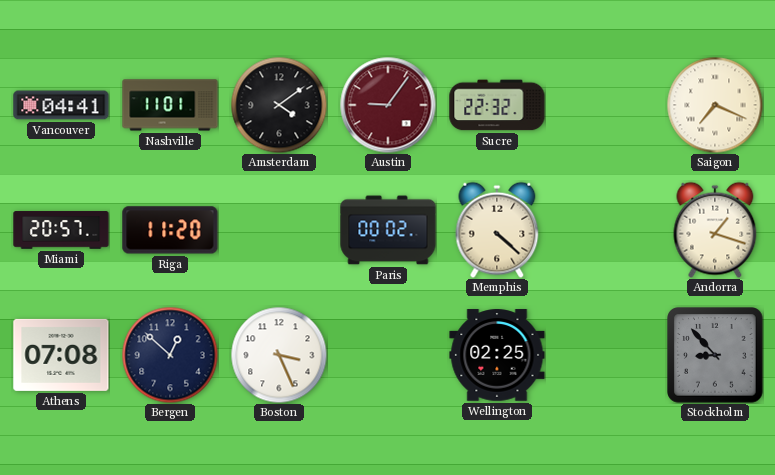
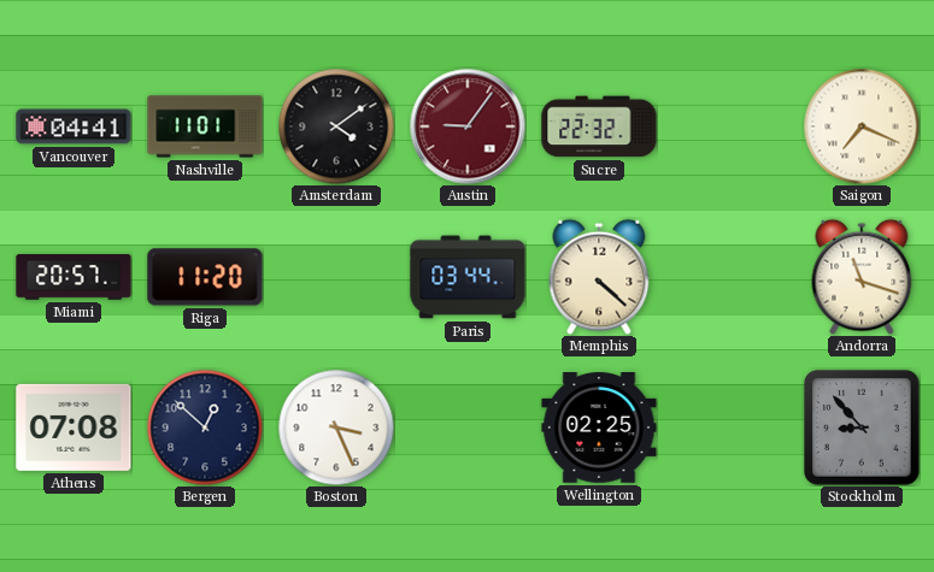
Paris: 00:02 -> 03:44
Andorra: 1:18 -> 11:18
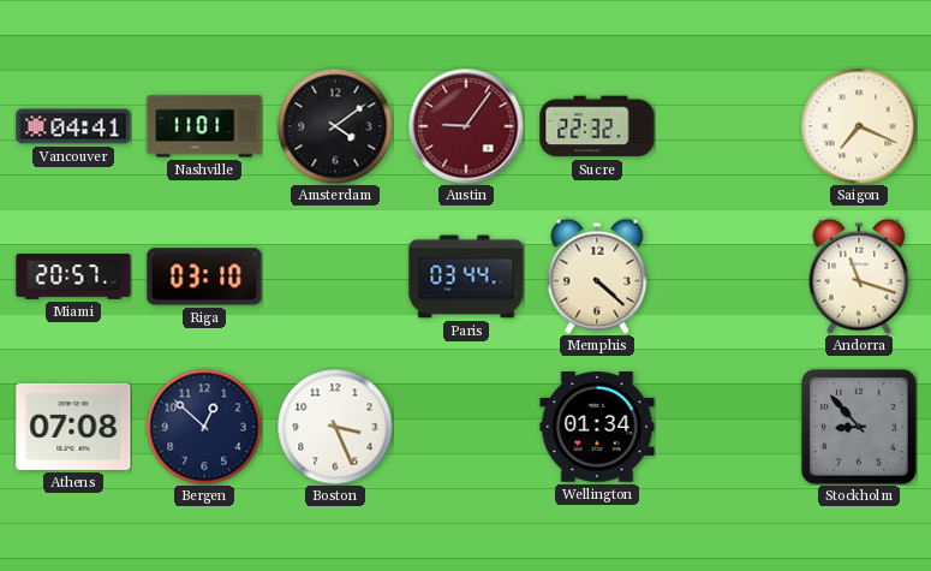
Riga: 11:20 -> 03:10
Wellington: 02:25 -> 01:34
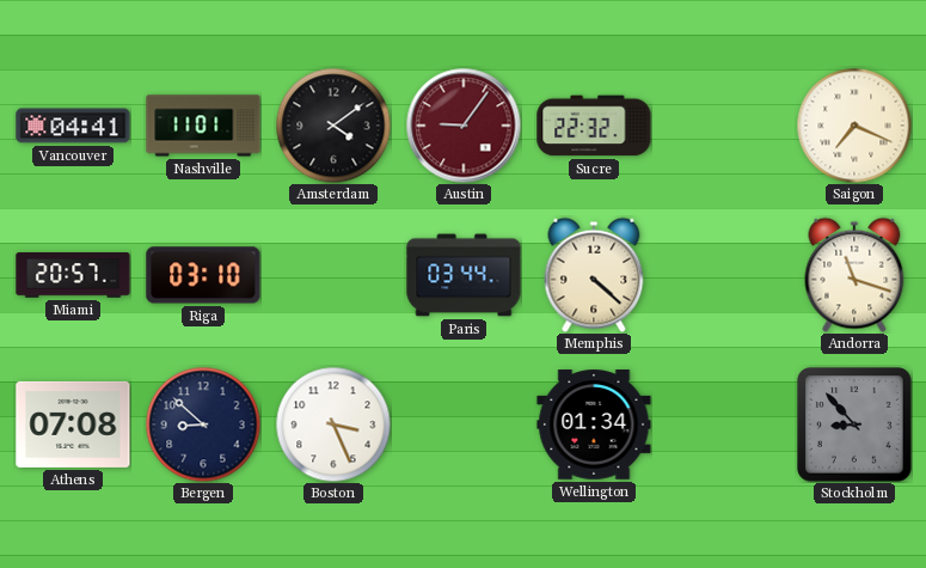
Bergen: 12:52 -> 8:52
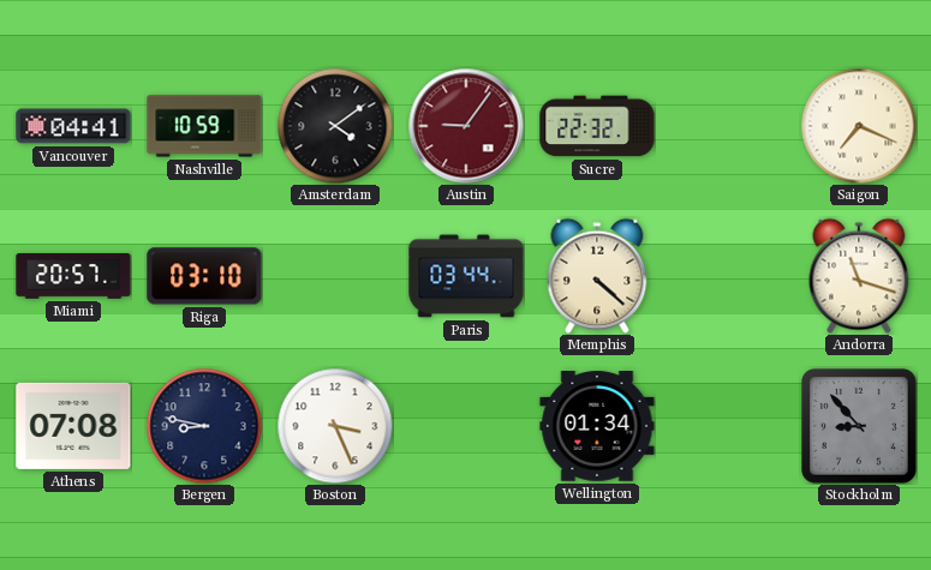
Nashville: 11:01 -> 10:59
Bergen: 8:52 -> 8:47
